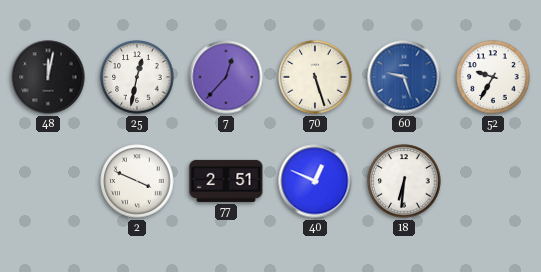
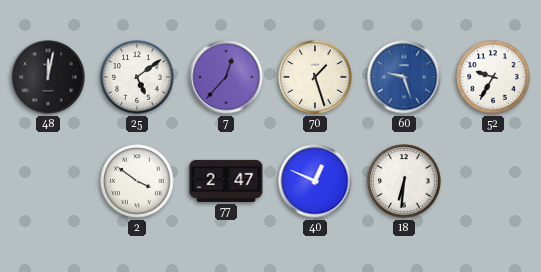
25: 12:32 -> 5:09
70: 5:27 -> 1:27
2: 3:49 -> 3:51
77: 2:51 -> 2:47
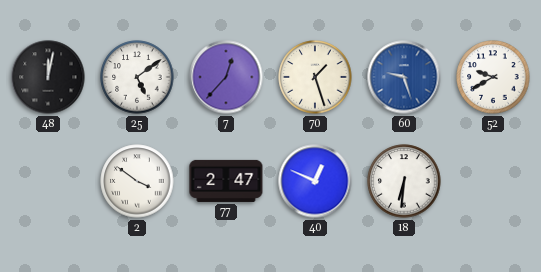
52: 9:35 -> 9:40
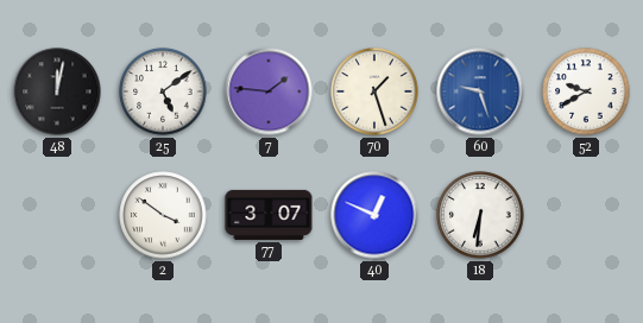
7: 12:37 -> 1:46
77: 2:47 -> 3:07
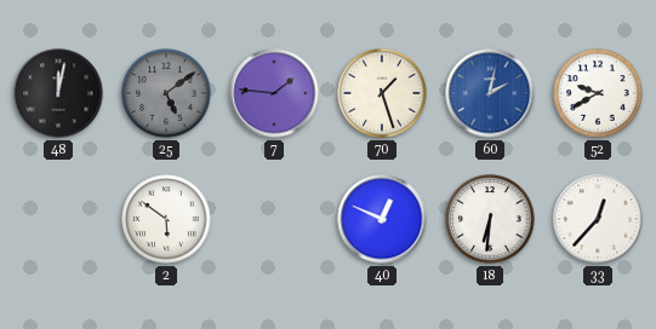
25 dial: white -> grey
60: 9:27 -> 2:02
2: 3:51 -> 5:51
77: 3:07 -> none
33: none -> 12:37
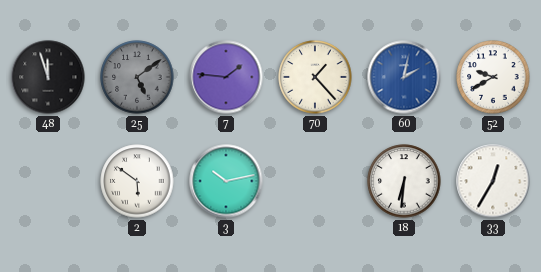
48: 12:02 -> 11:57
70: 1:27 -> 1:23
3: none -> 10:13
40: 12:49 -> none
33: 12:37 -> 12:35
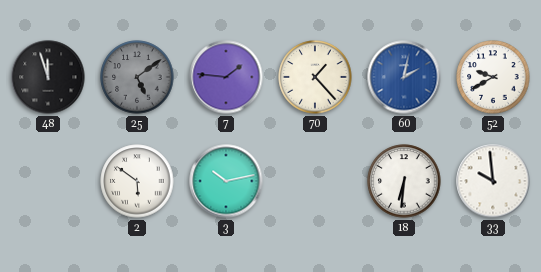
33: 12:35 -> 9:59
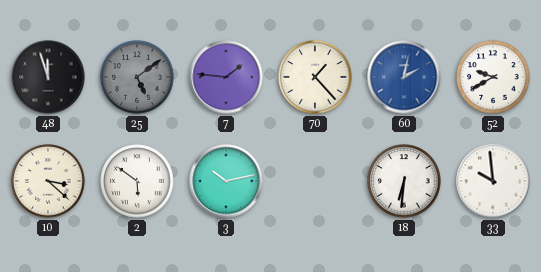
10: none -> 3:22
